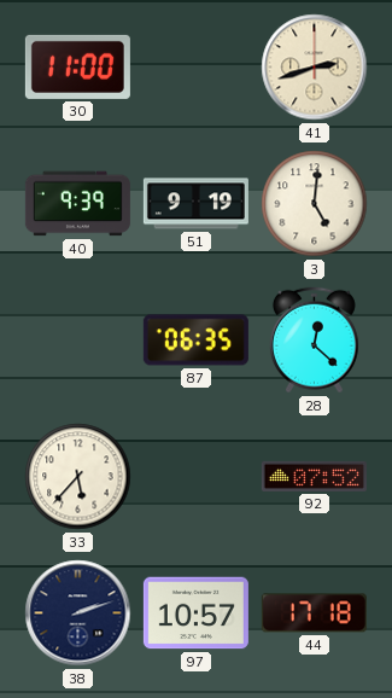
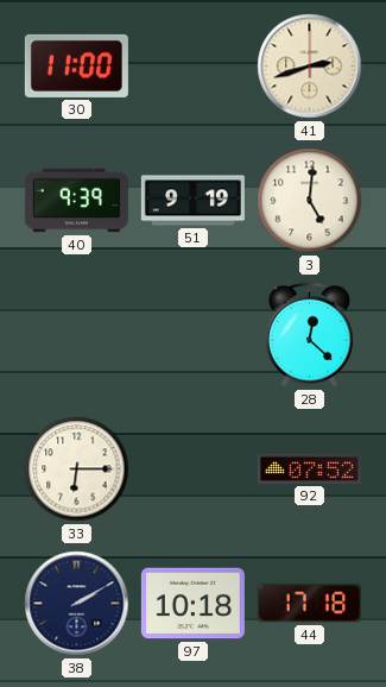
87: 06:35 -> none
33: 5:37 -> 6:15
38: 2:12 -> 2:10
97: 10:57 -> 10:18
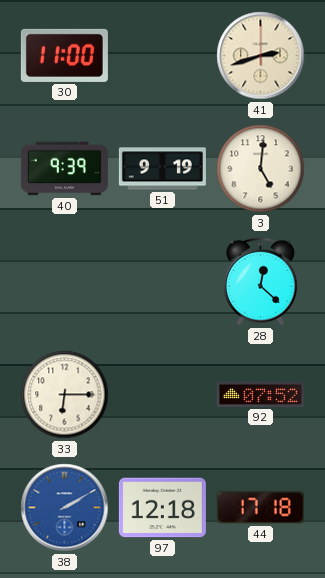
38 dial: navy -> blue
97: 10:18 -> 12:18
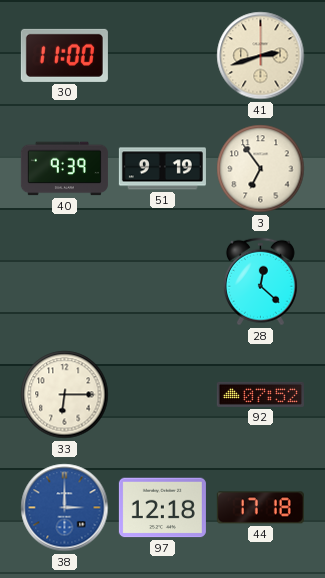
3: 5:01 -> 6:54
38: 2:10 -> 3:00
